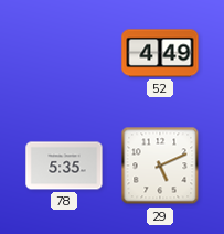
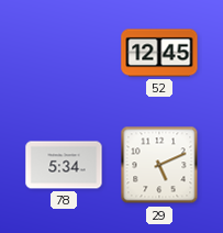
52: 4:49 -> 12:45
78: 5:35 -> 5:34
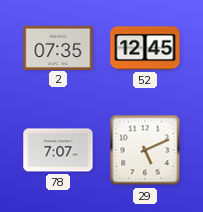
2: none -> 07:35
78: 5:34 -> 7:07
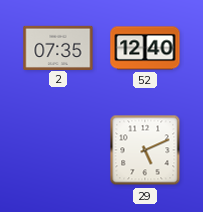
52: 12:45 -> 12:40
78: 7:07 -> none
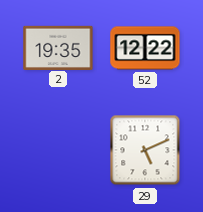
2: 07:35 -> 19:35
52: 12:40 -> 12:22
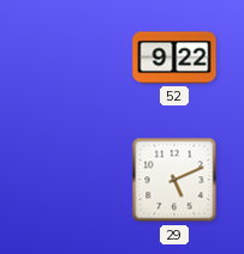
2: 19:35 -> none
52: 12:22 -> 9:22
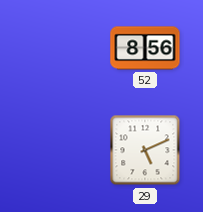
52: 9:22 -> 8:56
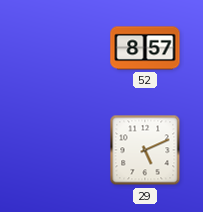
52: 8:56 -> 8:57
